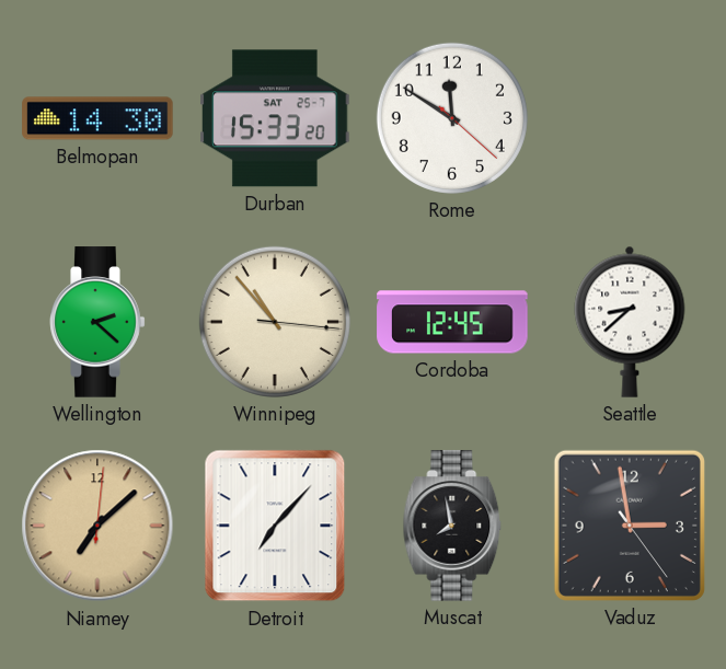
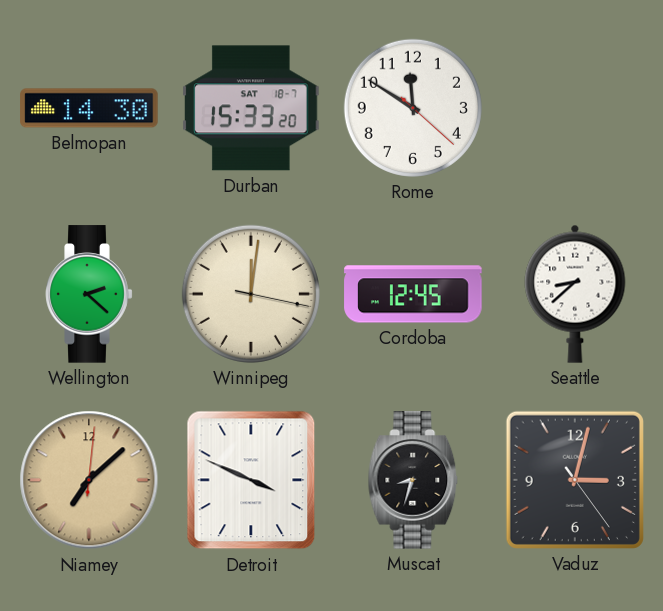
Durban date: SAT 25-7 -> SAT 18-7
Winnipeg: 10:53 -> 12:01
Detroit: 7:07 -> 3:49
Muscat: 7:58 -> 8:33
Vaduz: 2:58 -> 3:02
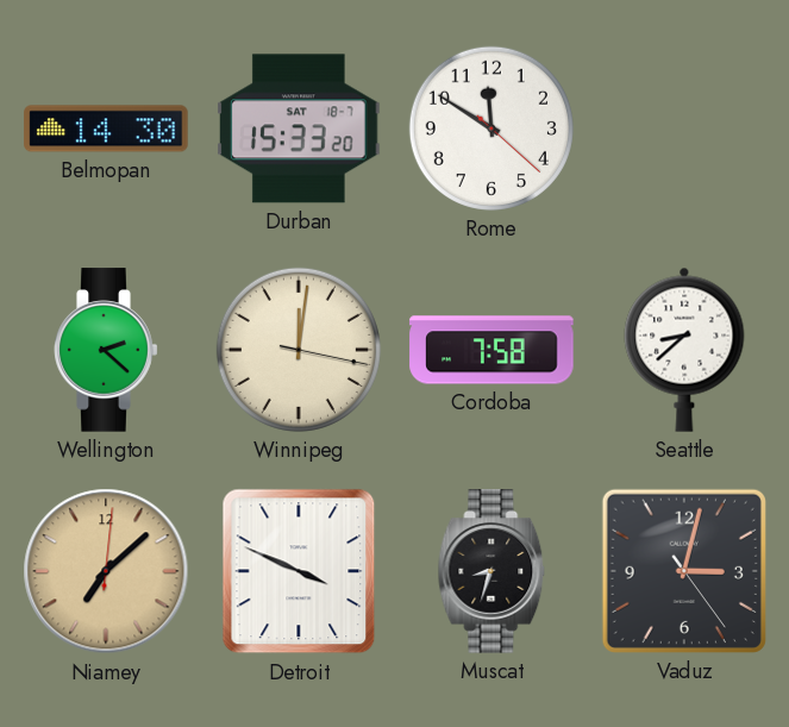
Cordoba: 12:45 -> 7:58
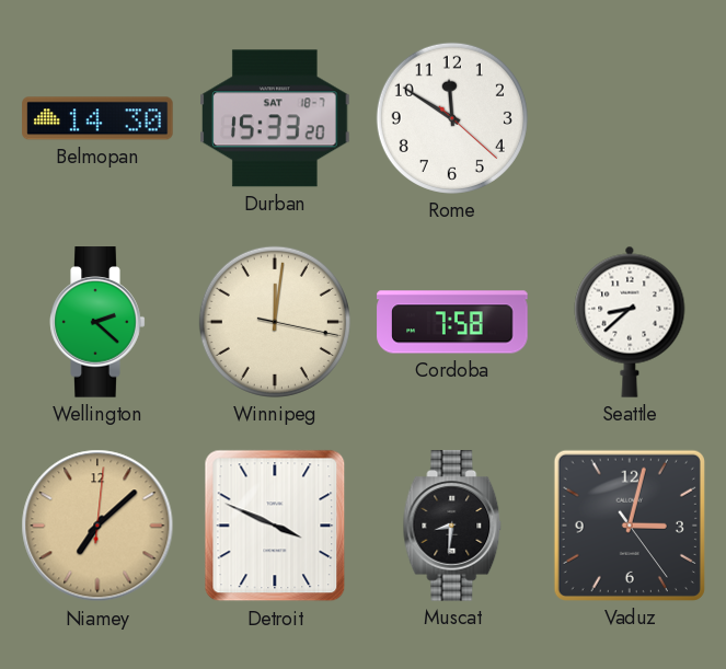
Muscat: 8:33 -> 8:31
